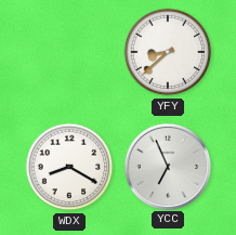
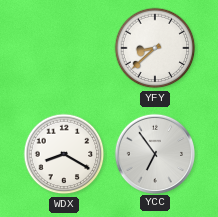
YCC: 6:56 -> 6:54
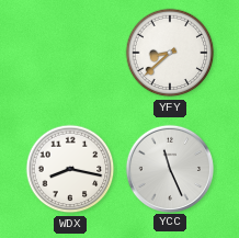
WDX: 8:20 -> 8:17
YCC: 6:54 -> 11:26
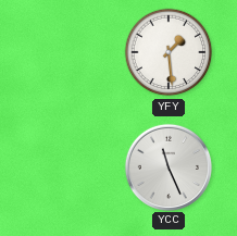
YFY: 8:38 -> 1:29
WDX: 8:17 -> none
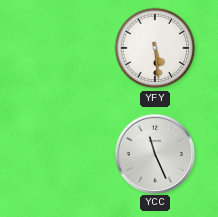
YFY: 1:29 -> 5:29
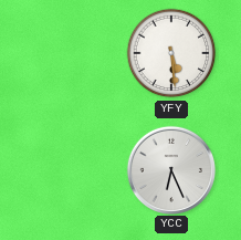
YCC: 11:26 -> 6:26
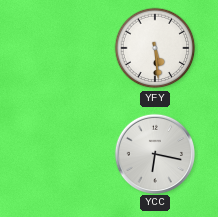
YCC: 6:26 -> 6:17
